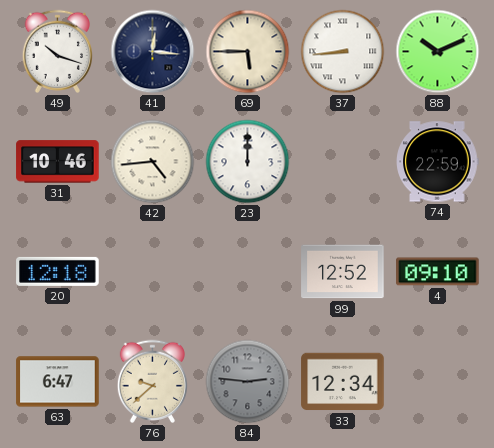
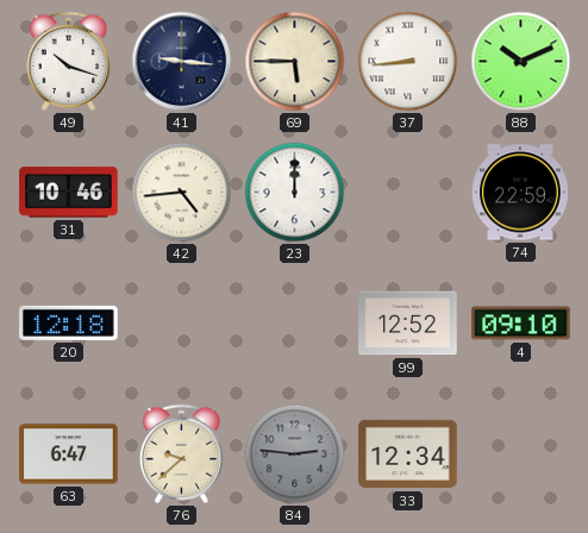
41: 12:16 -> 9:16
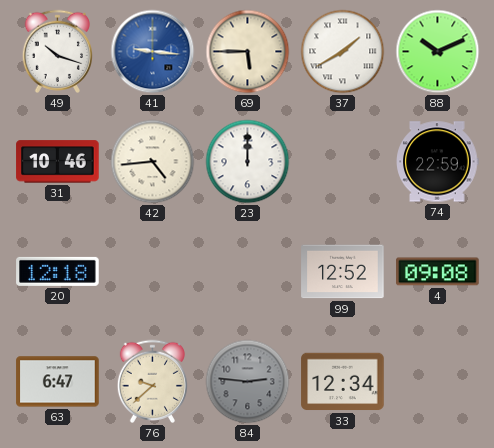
41 dial: navy -> blue
37: 8:44 -> 1:40
4: 09:10 -> 09:08
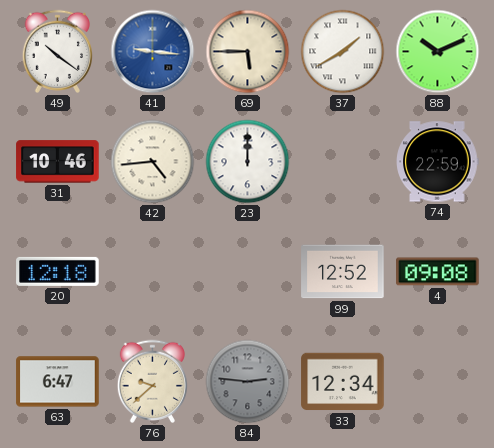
49: 10:18 -> 10:21
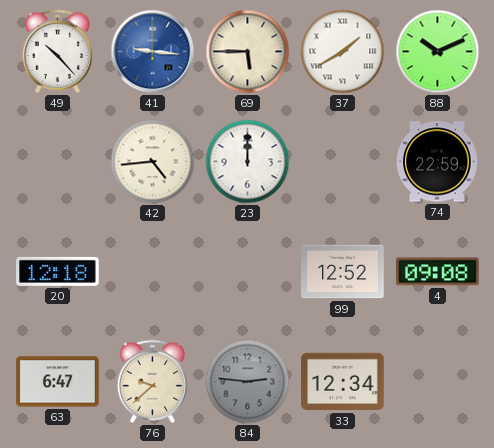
49: 10:21 -> 10:23
31: 10:46 -> none
